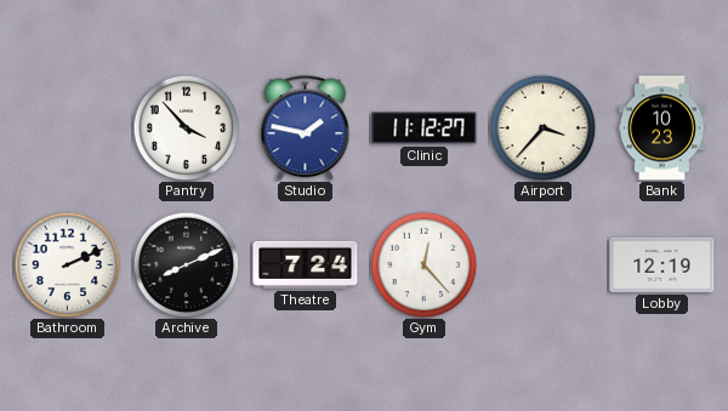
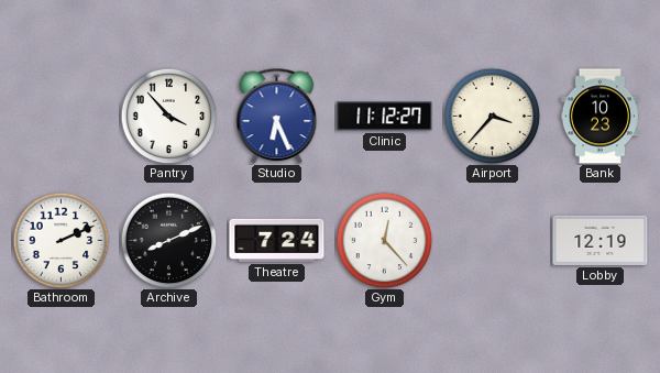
Studio: 1:47 -> 6:26
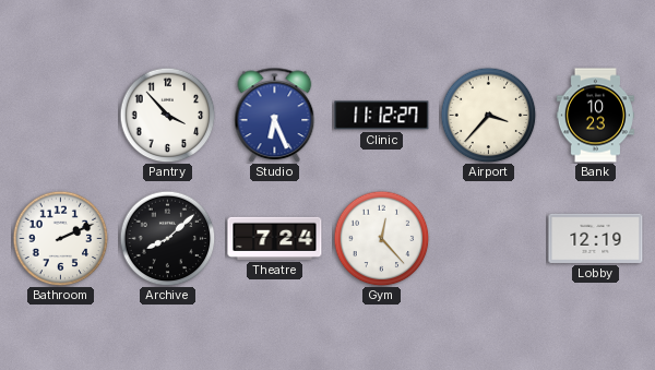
Archive: 8:11 -> 8:08
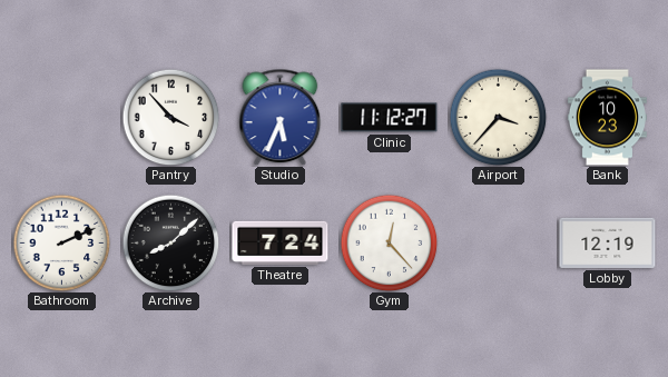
Studio: 6:26 -> 5:34
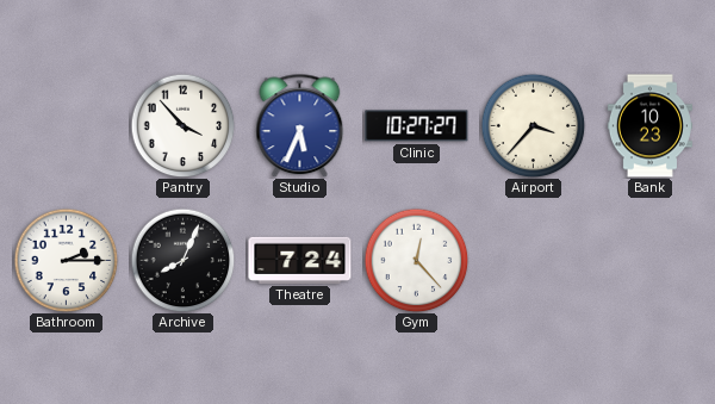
Clinic: 11:12 -> 10:27
Bathroom: 2:11 -> 2:15
Archive: 8:08 -> 8:04
Lobby: 12:19 -> none
